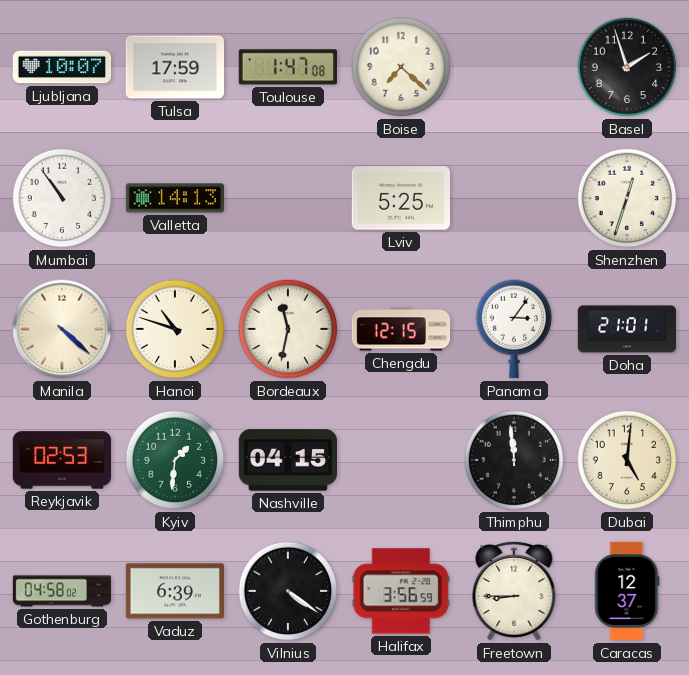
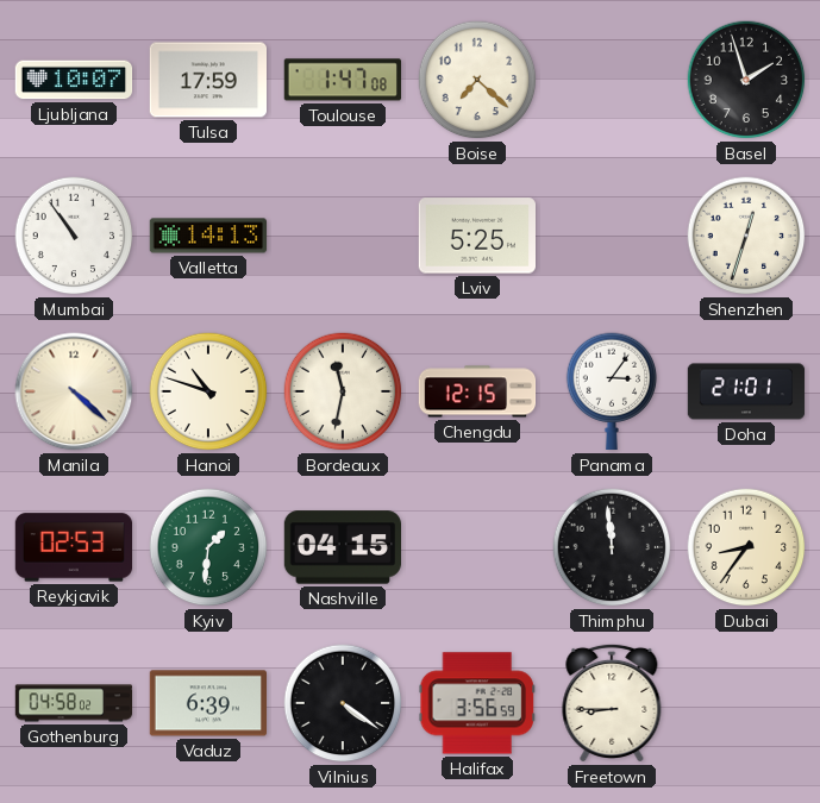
Dubai: 5:01 -> 8:36
Caracas: 12:37 -> none
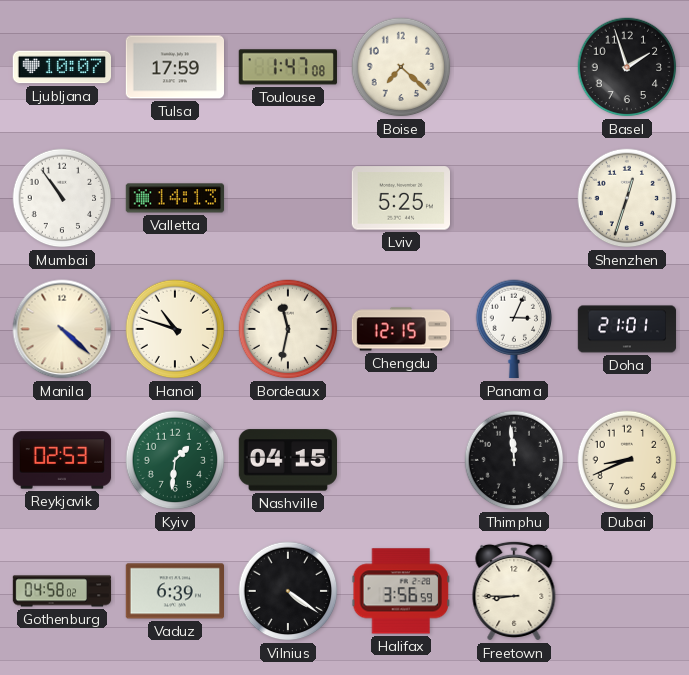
Panama: 3:06 -> 3:04
Dubai: 8:36 -> 8:41
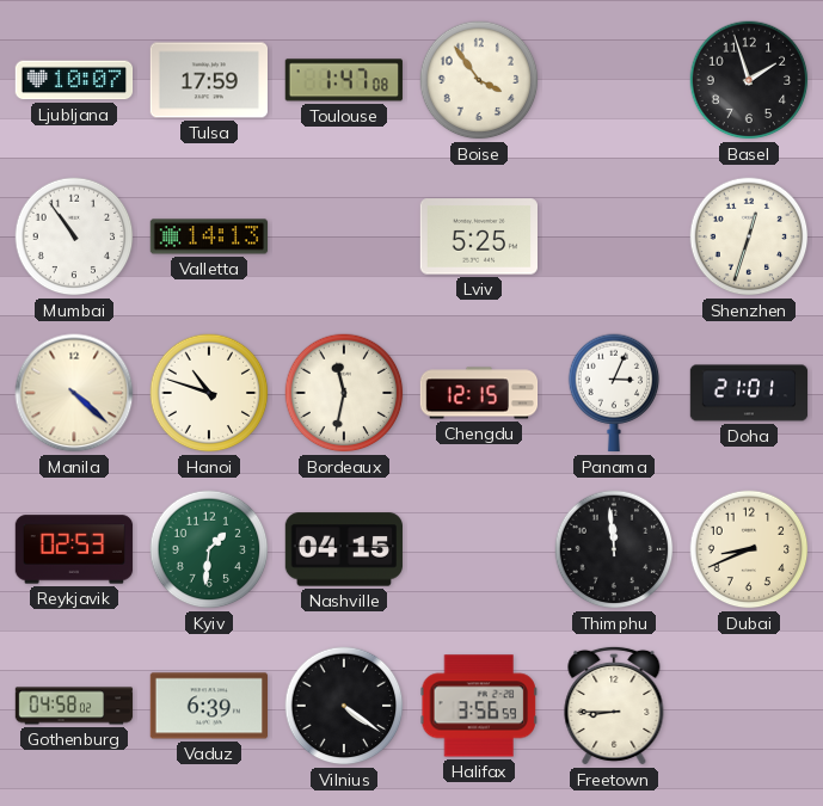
Boise: 7:22 -> 3:54
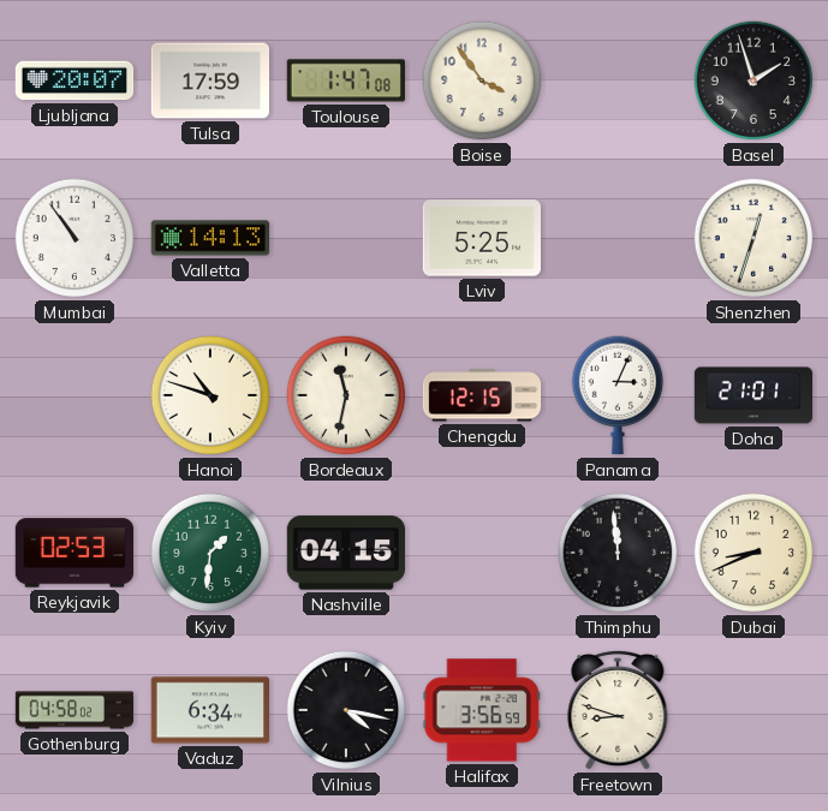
Ljubljana: 10:07 -> 20:07
Manila: 4:22 -> none
Vaduz: 6:39 -> 6:34
Vilnius: 4:21 -> 4:17
Freetown: 8:45 -> 8:48
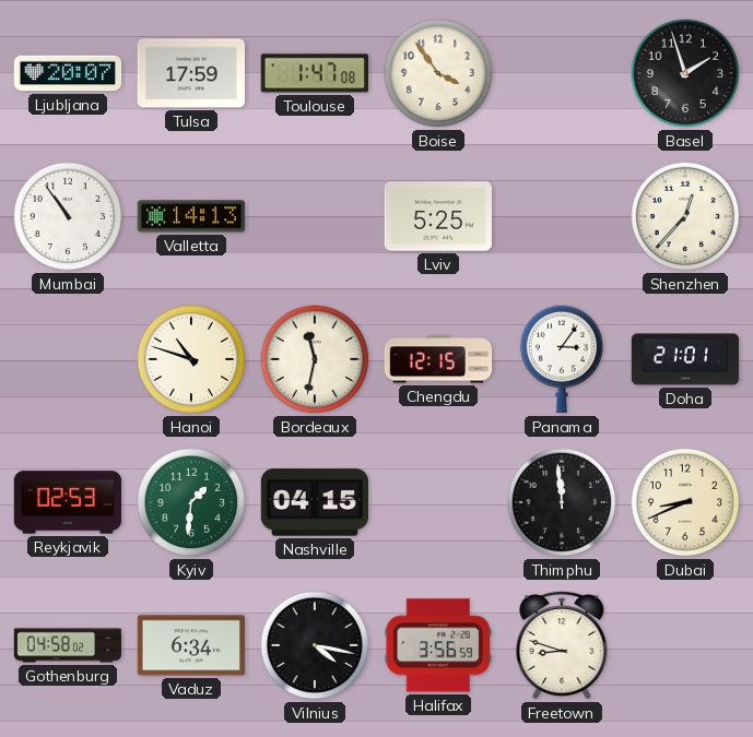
Shenzhen: 12:33 -> 12:37
Panama: 3:04 -> 3:06
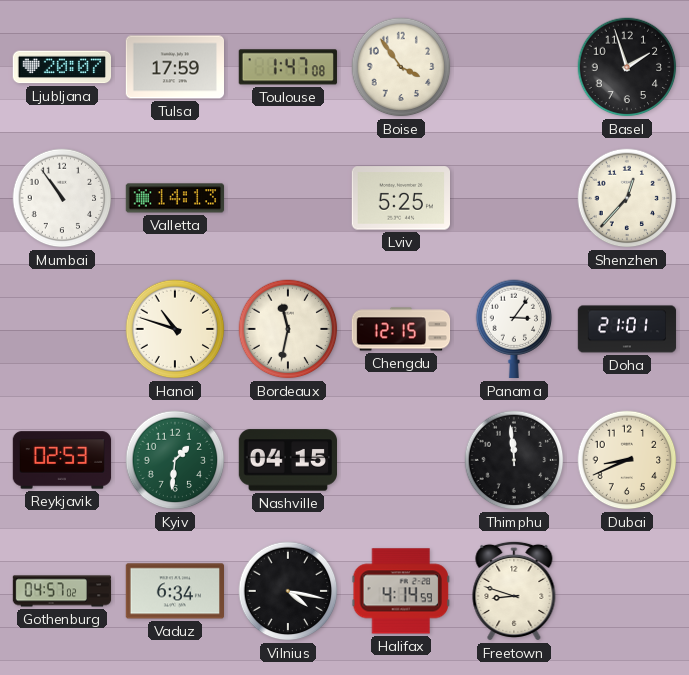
Gothenburg: 04:58 -> 04:57
Halifax: 3:56 -> 4:14
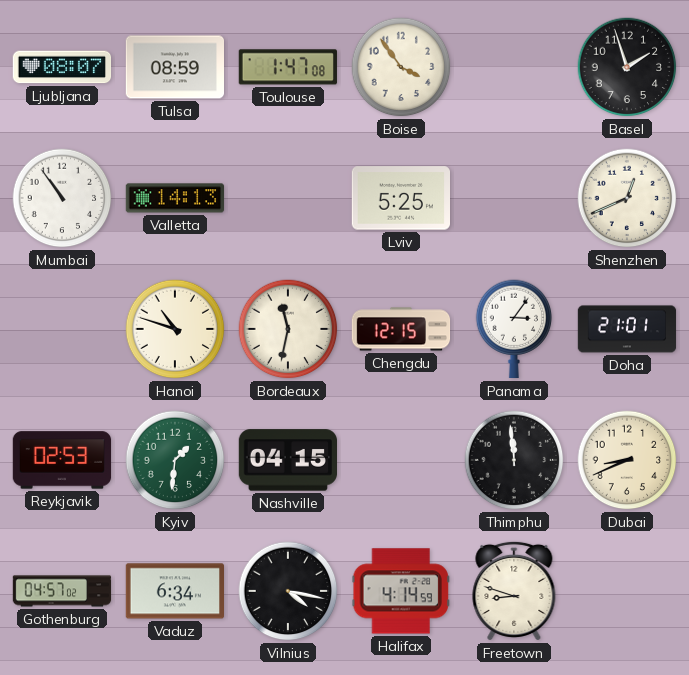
Ljubljana: 20:07 -> 08:07
Tulsa: 17:59 -> 08:59
Shenzhen: 12:37 -> 12:41
